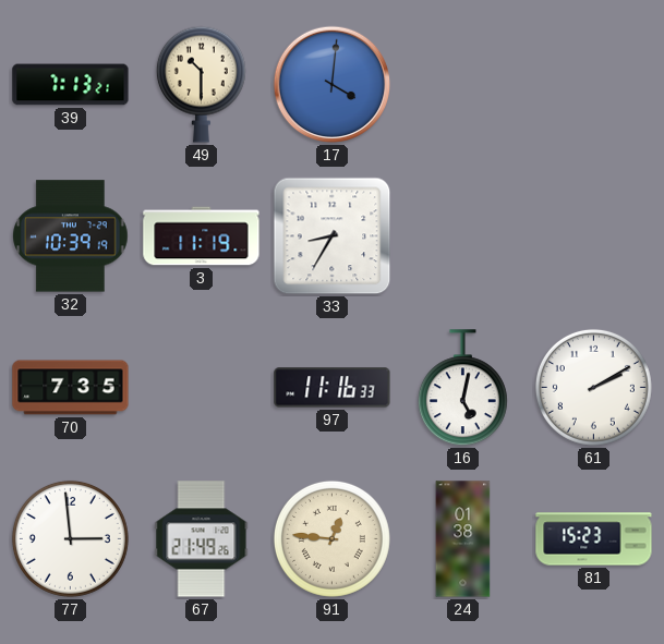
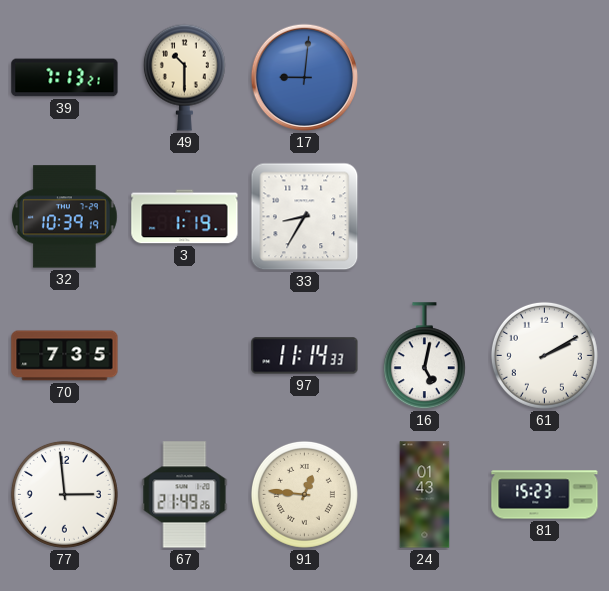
17: 4:01 -> 9:01
3: 11:19 -> 1:19
97: 11:16 -> 11:14
24: 01:38 -> 01:43
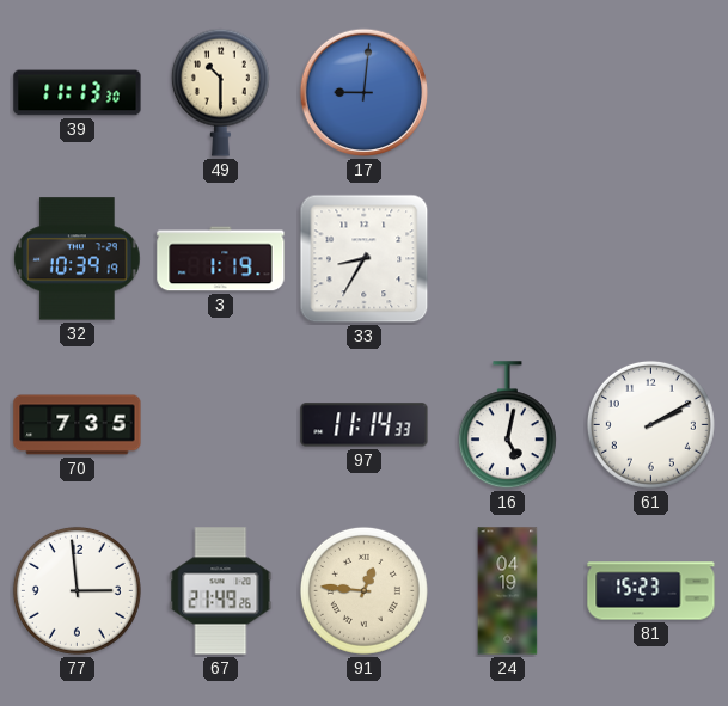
39: 7:13 -> 11:13
24: 01:43 -> 04:19
